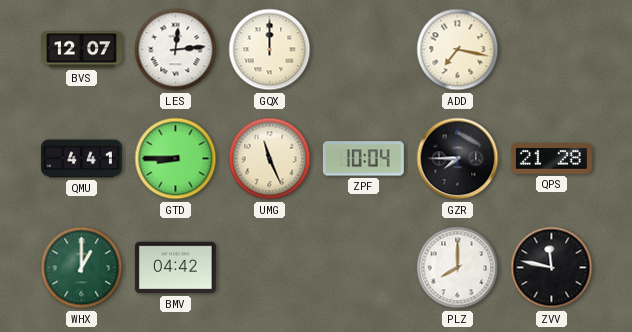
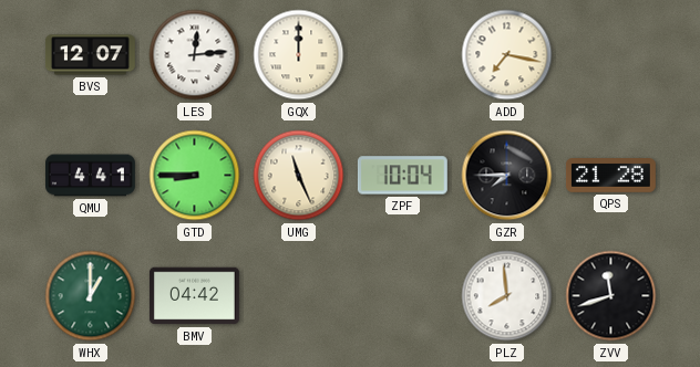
PLZ: 8:00 -> 7:59
ZVV: 11:47 -> 11:42
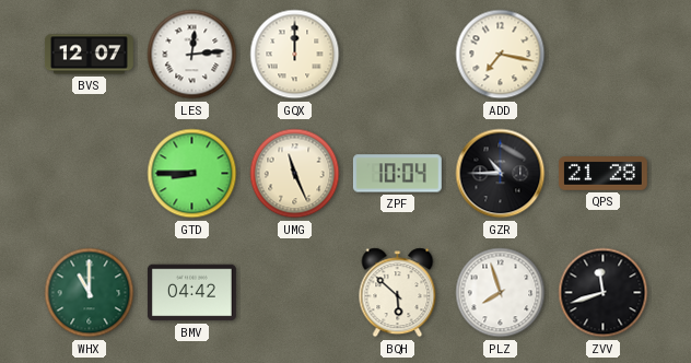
QMU: 4:41 -> none
GZR: 7:45 -> 10:45
WHX: 1:00 -> 11:00
BQH: none -> 5:52
PLZ: 7:59 -> 7:57
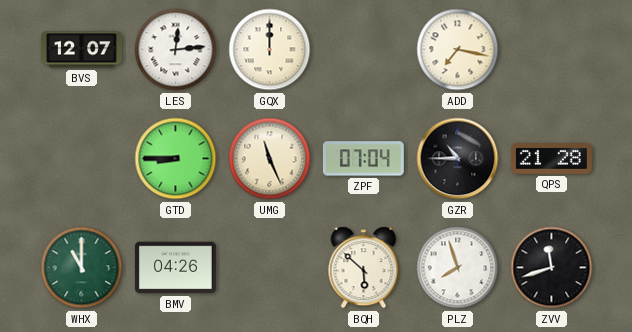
ZPF: 10:04 -> 07:04
BMV: 04:42 -> 04:26
